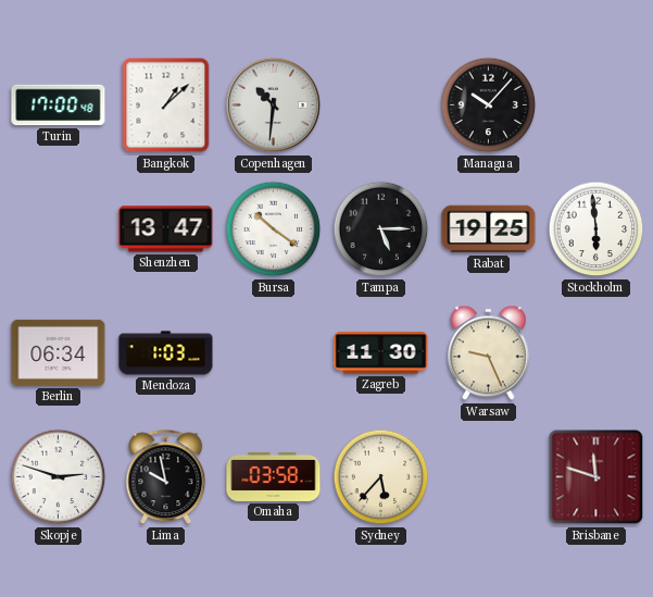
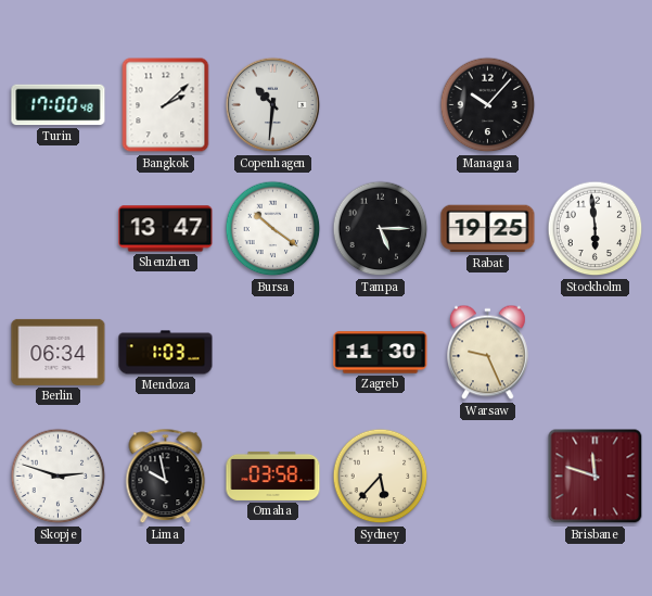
Bangkok: 1:08 -> 2:08
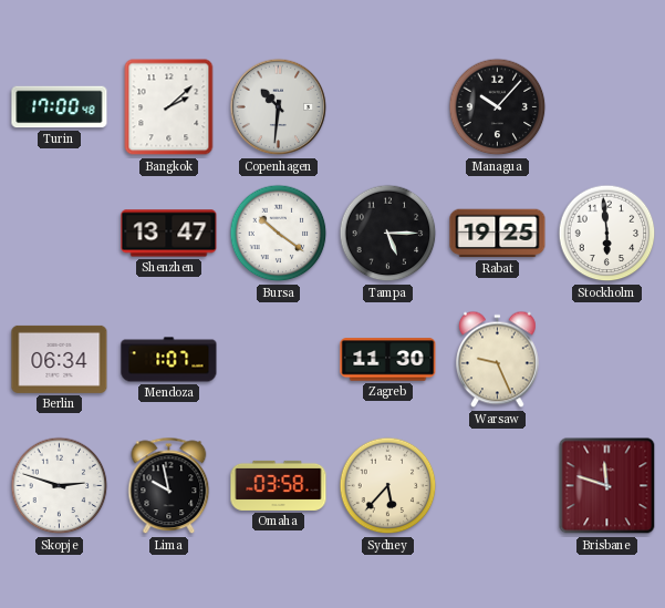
Mendoza: 1:03 -> 1:07
